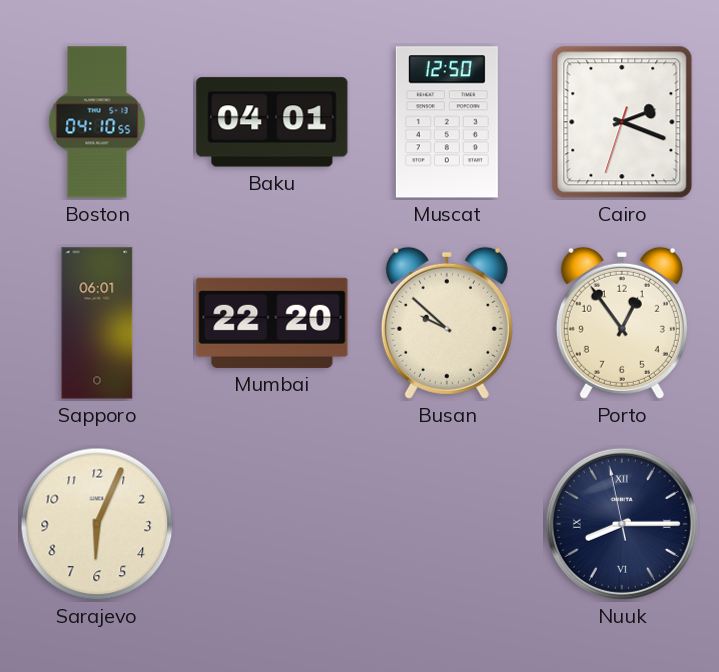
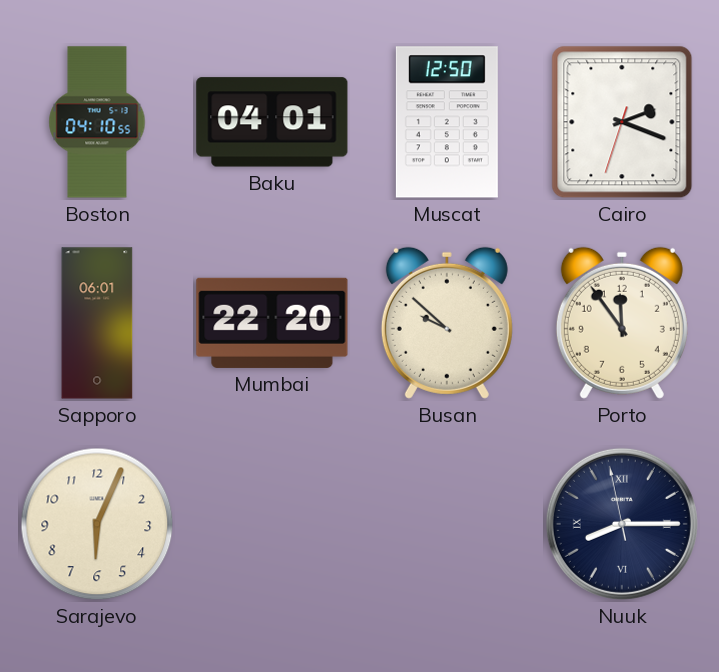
Porto: 12:54 -> 11:54
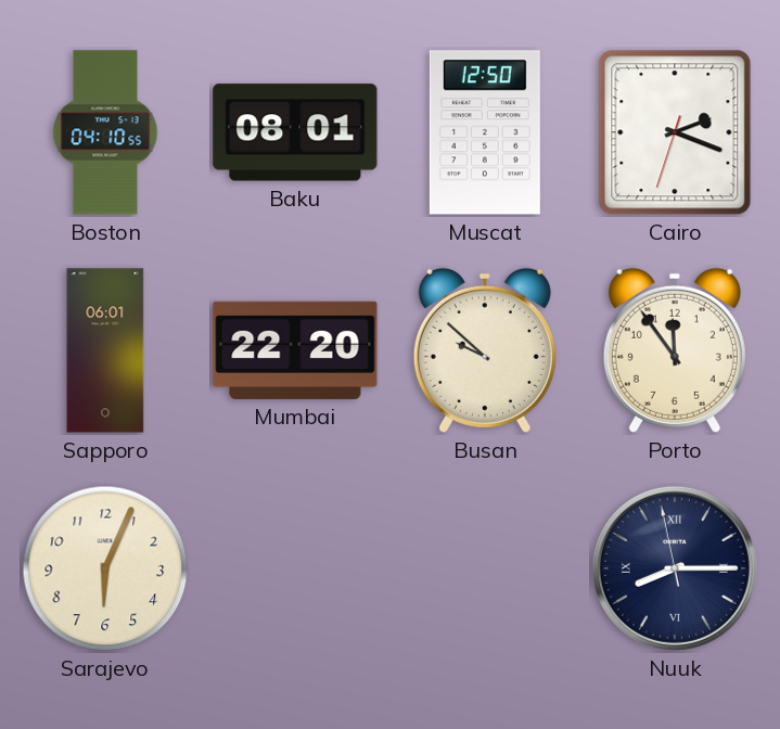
Baku: 04:01 -> 08:01
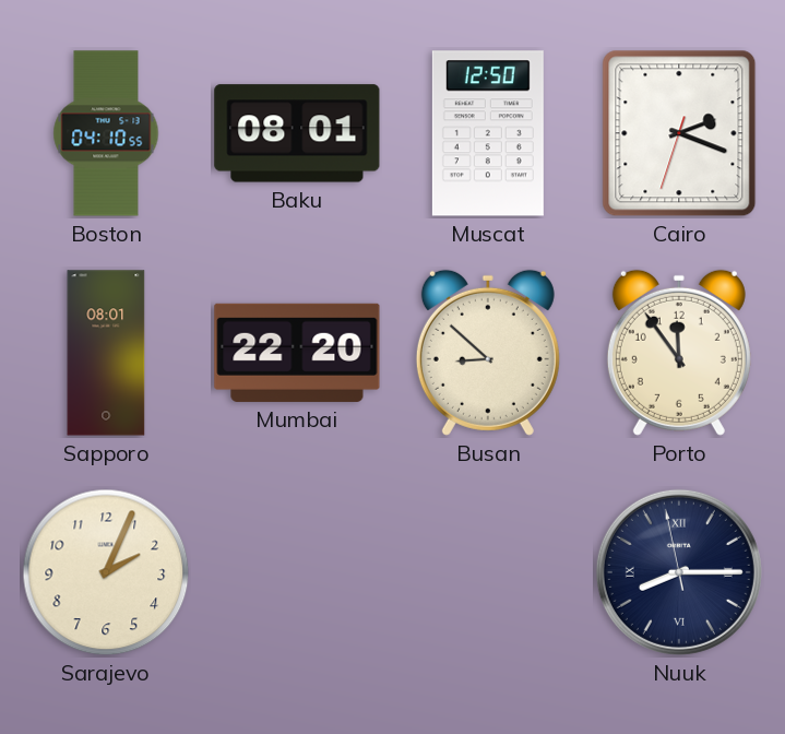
Sapporo: 06:01 -> 08:01
Busan: 9:52 -> 8:52
Sarajevo: 6:04 -> 2:04
